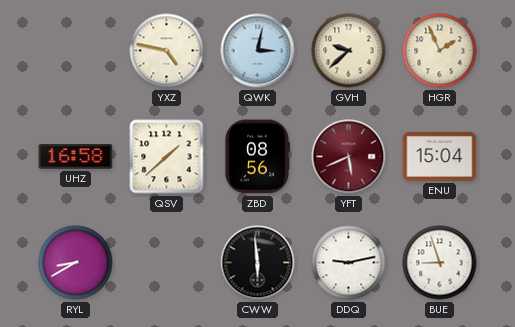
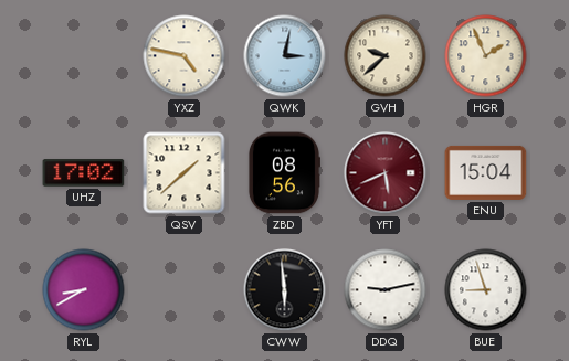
UHZ: 16:58 -> 17:02
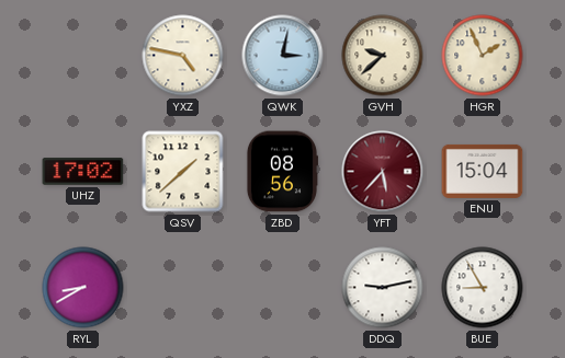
YFT: 5:41 -> 5:37
CWW: 5:59 -> none
BUE: 8:57 -> 8:55
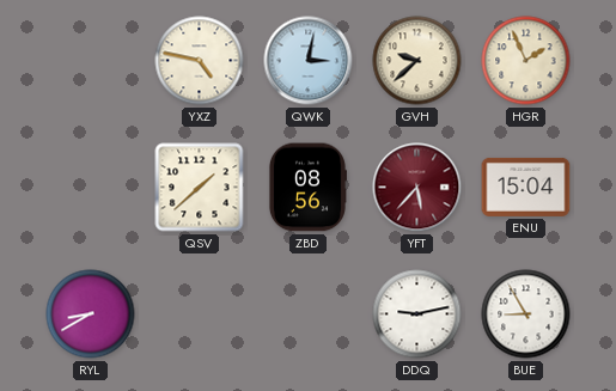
UHZ: 17:02 -> none
